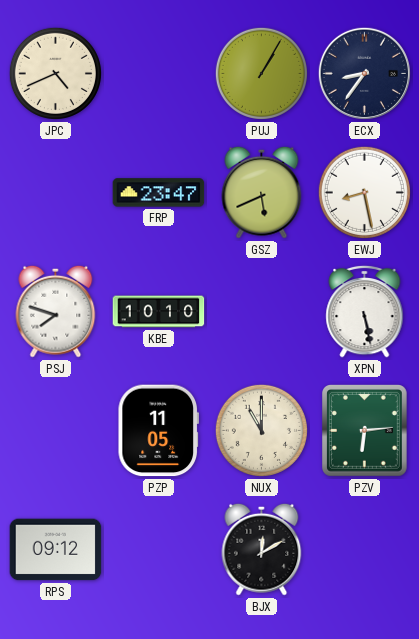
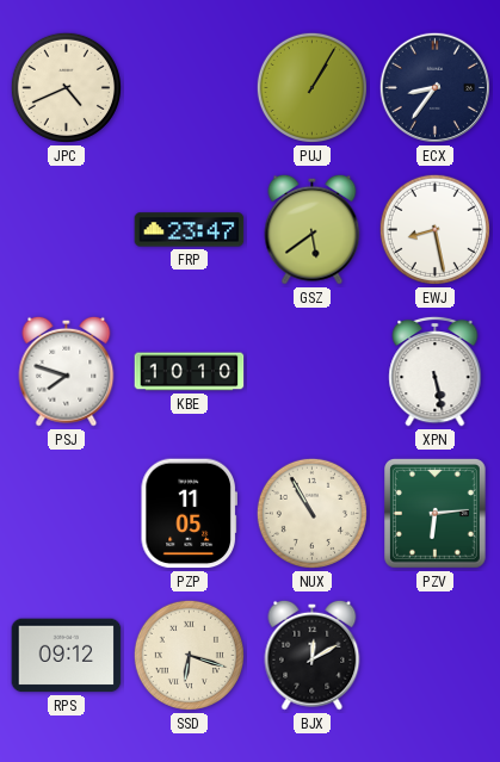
GSZ: 5:41 -> 5:39
NUX: 11:00 -> 10:55
SSD: none -> 6:18
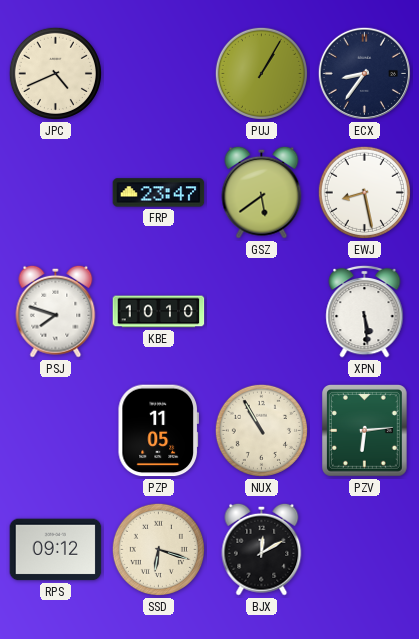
XPN: 5:28 -> 5:29
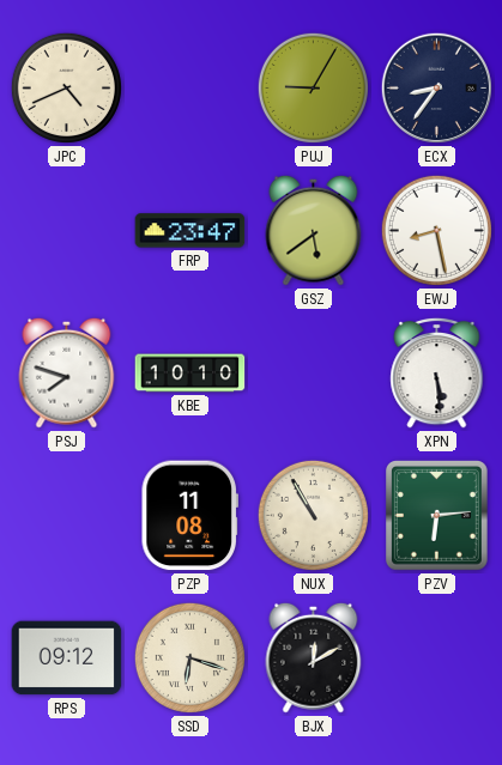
PUJ: 1:05 -> 9:05
PZP: 11:05 -> 11:08
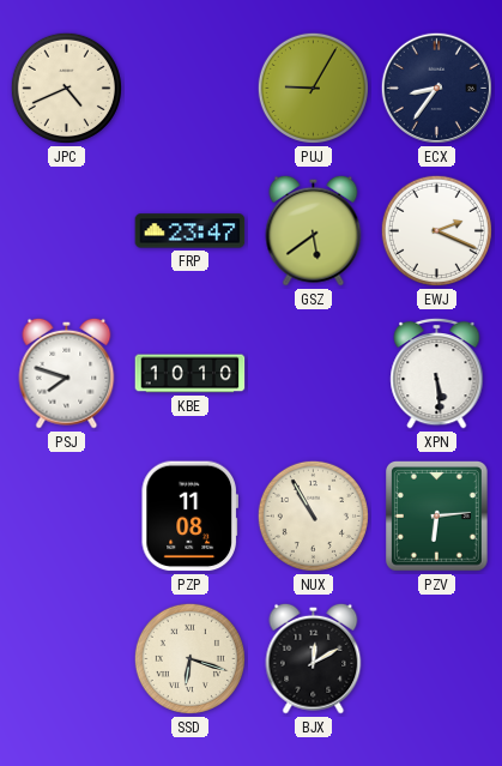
EWJ: 8:28 -> 2:19
RPS: 09:12 -> none
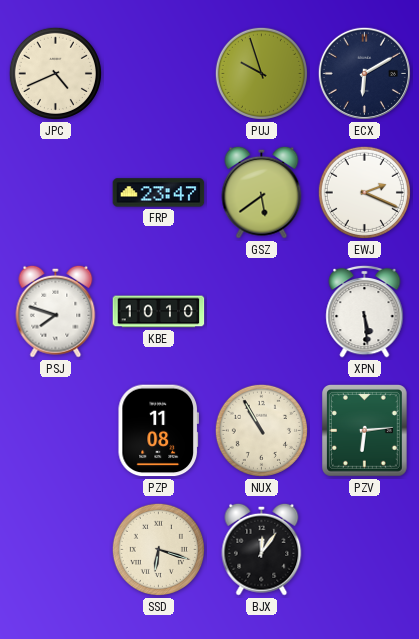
PUJ: 9:05 -> 9:57
ECX: 8:36 -> 6:10
BJX: 12:10 -> 12:06
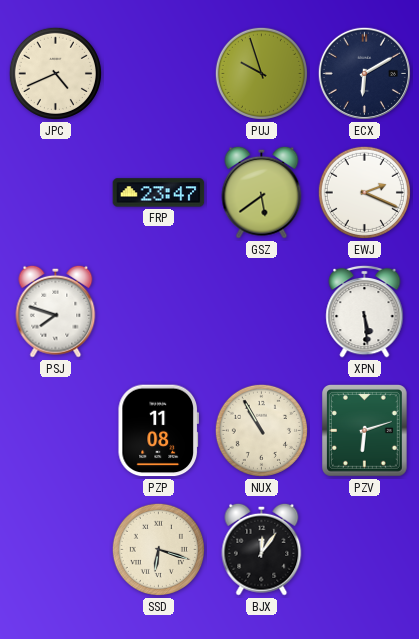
KBE: 10:10 -> none
PZV: 6:14 -> 6:12
